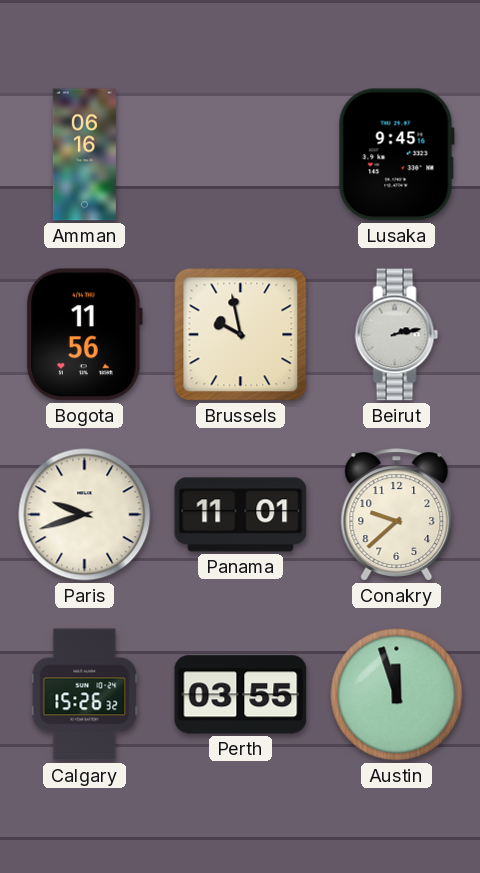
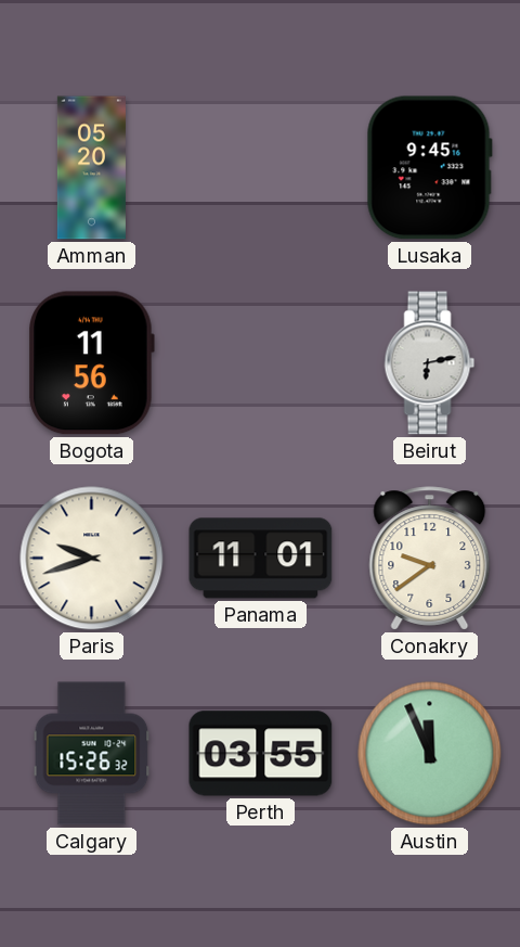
Amman: 06:16 -> 05:20
Brussels: 9:58 -> none
Beirut: 2:13 -> 6:13
Conakry: 9:38 -> 9:39
Austin: 11:57 -> 11:56
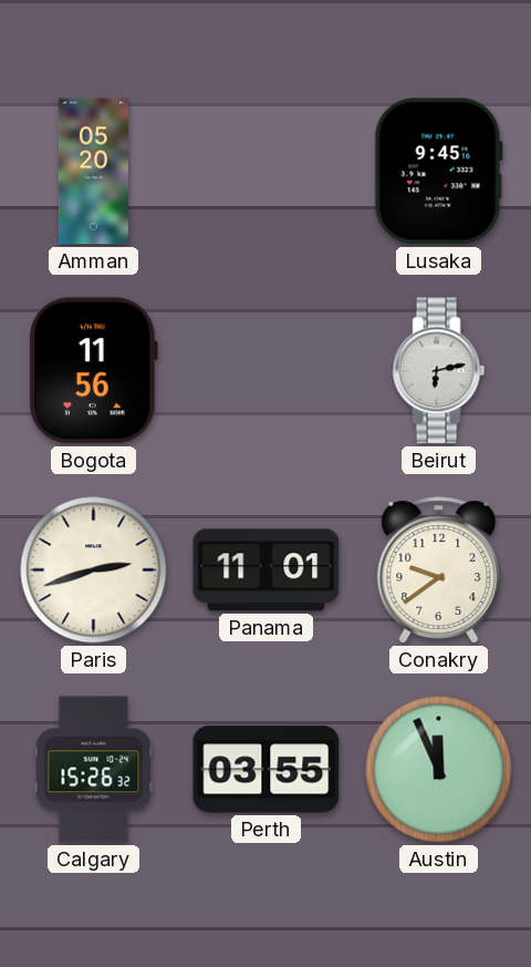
Paris: 9:42 -> 2:42
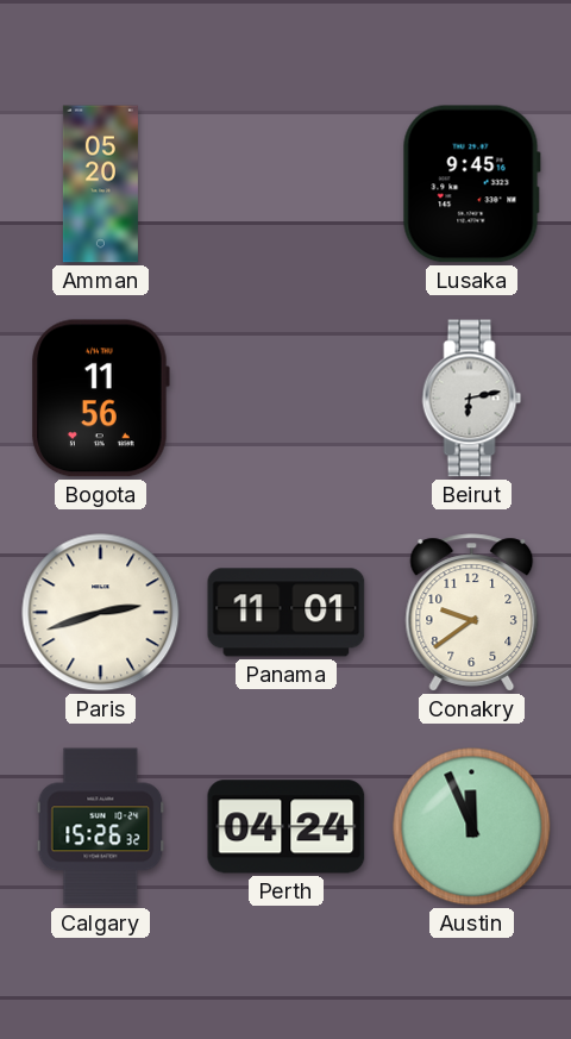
Perth: 03:55 -> 04:24
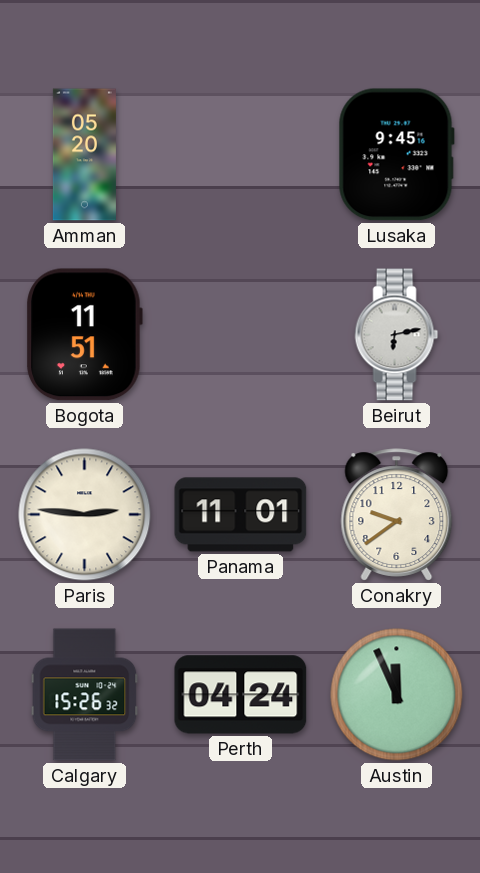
Bogota: 11:56 -> 11:51
Paris: 2:42 -> 2:46
